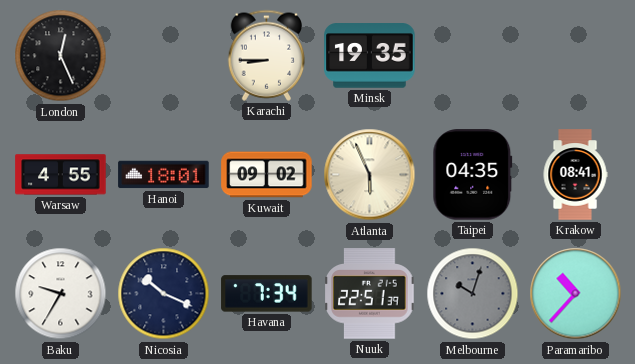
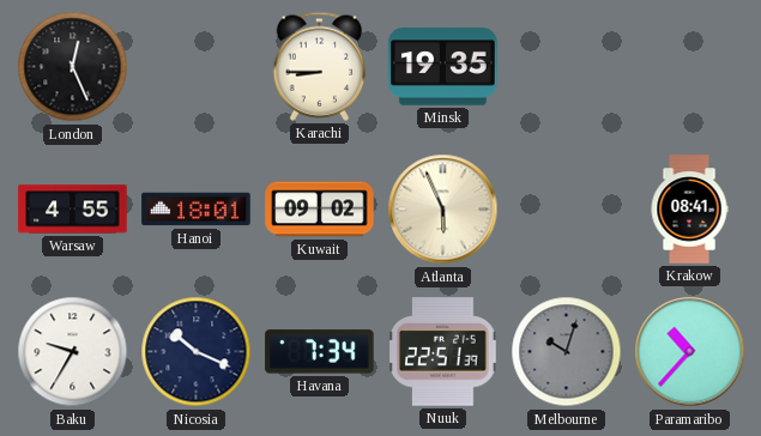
Taipei: 04:35 -> none
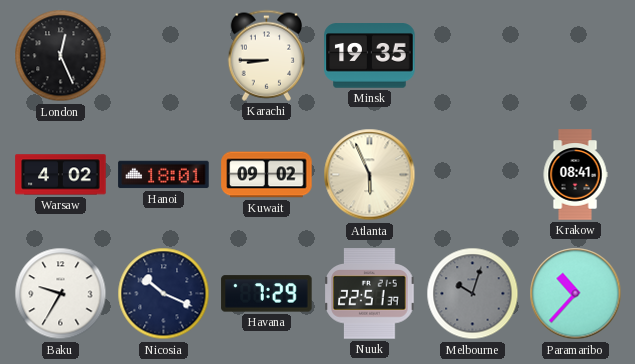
Warsaw: 4:55 -> 4:02
Havana: 7:34 -> 7:29
